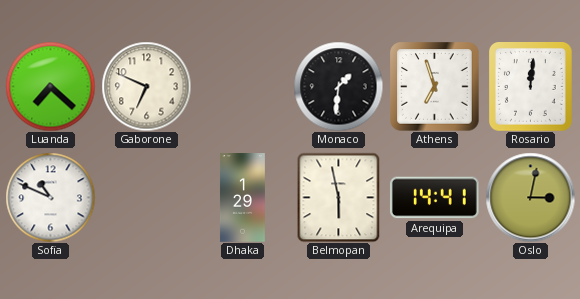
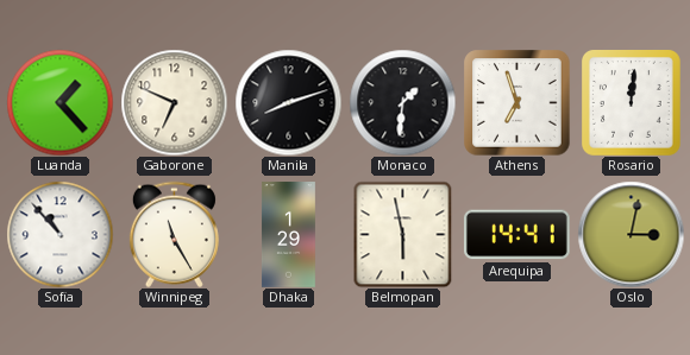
Luanda: 7:22 -> 1:23
Manila: none -> 8:12
Sofia: 10:49 -> 10:53
Winnipeg: none -> 11:25
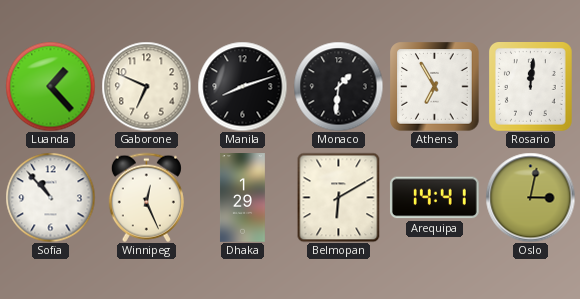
Athens: 6:57 -> 6:55
Winnipeg: 11:25 -> 12:26
Belmopan: 5:58 -> 6:10
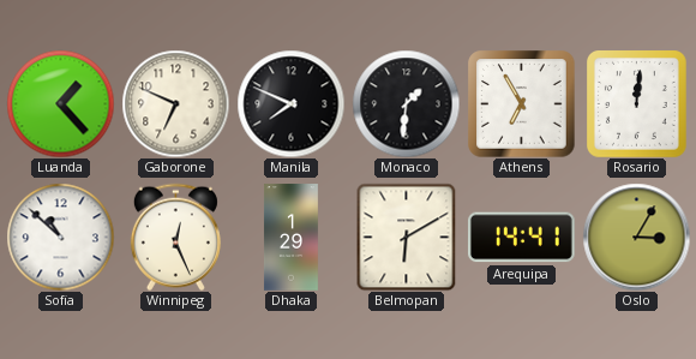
Manila: 8:12 -> 7:49
Sofia: 10:53 -> 10:52
Oslo: 3:02 -> 3:05
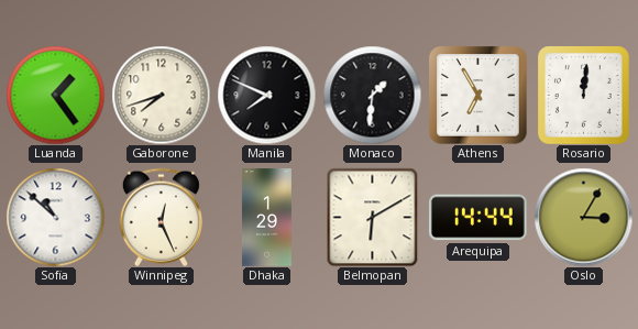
Luanda: 1:23 -> 1:24
Gaborone: 6:49 -> 7:42
Arequipa: 14:41 -> 14:44
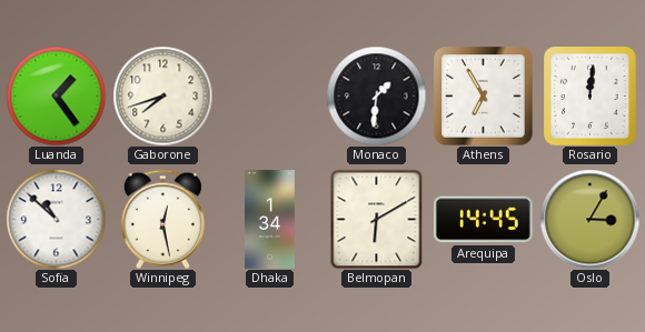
Manila: 7:49 -> none
Winnipeg: 12:26 -> 12:28
Dhaka: 1:29 -> 1:34
Arequipa: 14:44 -> 14:45
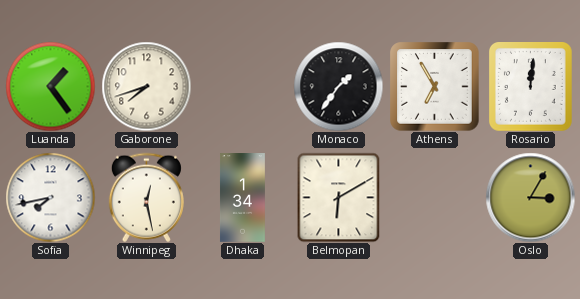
Monaco: 1:31 -> 1:36
Sofia: 10:52 -> 7:43
Arequipa: 14:45 -> none
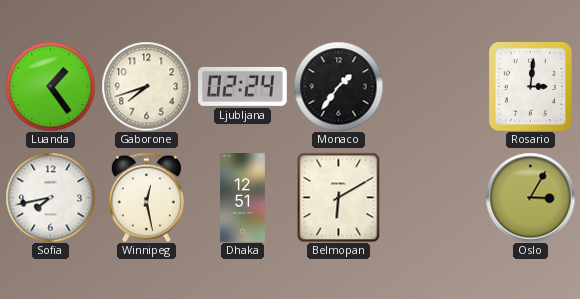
Ljubljana: none -> 02:24
Athens: 6:55 -> none
Rosario: 12:01 -> 3:01
Dhaka: 1:34 -> 12:51
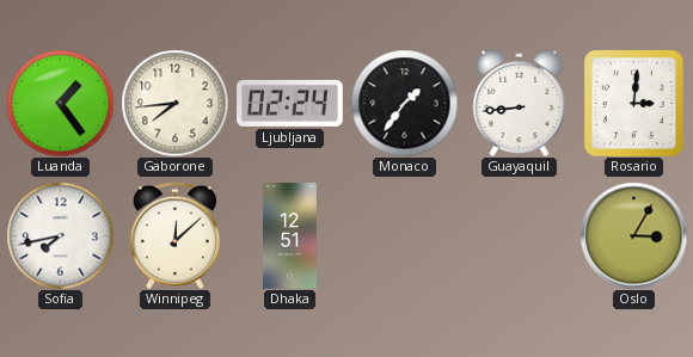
Gaborone: 7:42 -> 7:44
Guayaquil: none -> 8:44
Winnipeg: 12:28 -> 12:08
Belmopan: 6:10 -> none
